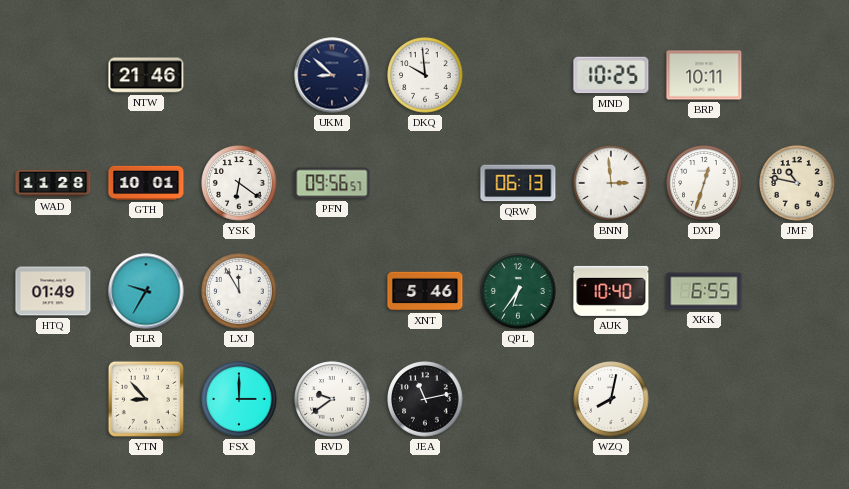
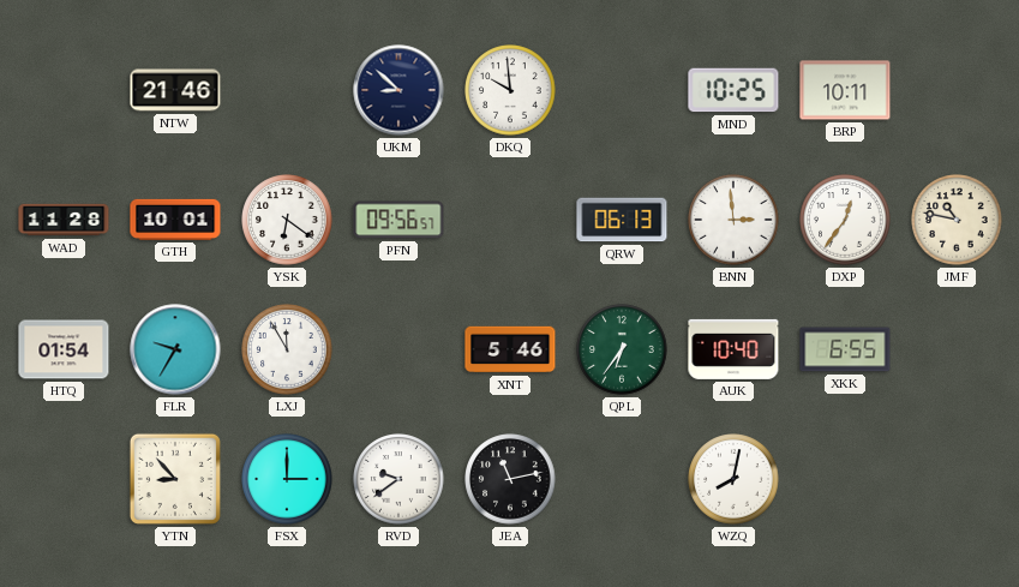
DXP: 12:33 -> 12:36
HTQ: 01:49 -> 01:54
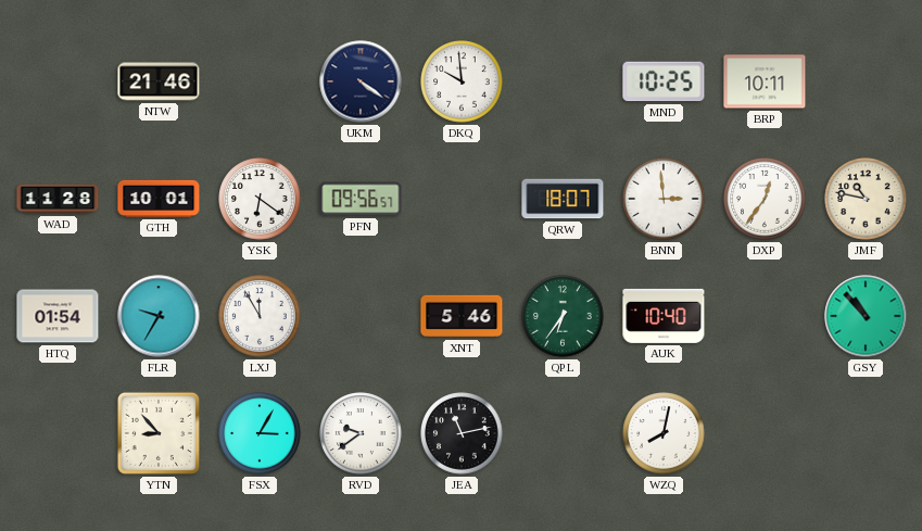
UKM: 8:52 -> 4:21
QRW: 06:13 -> 18:07
XKK: 6:55 -> none
GSY: none -> 10:53
FSX: 3:00 -> 3:05
